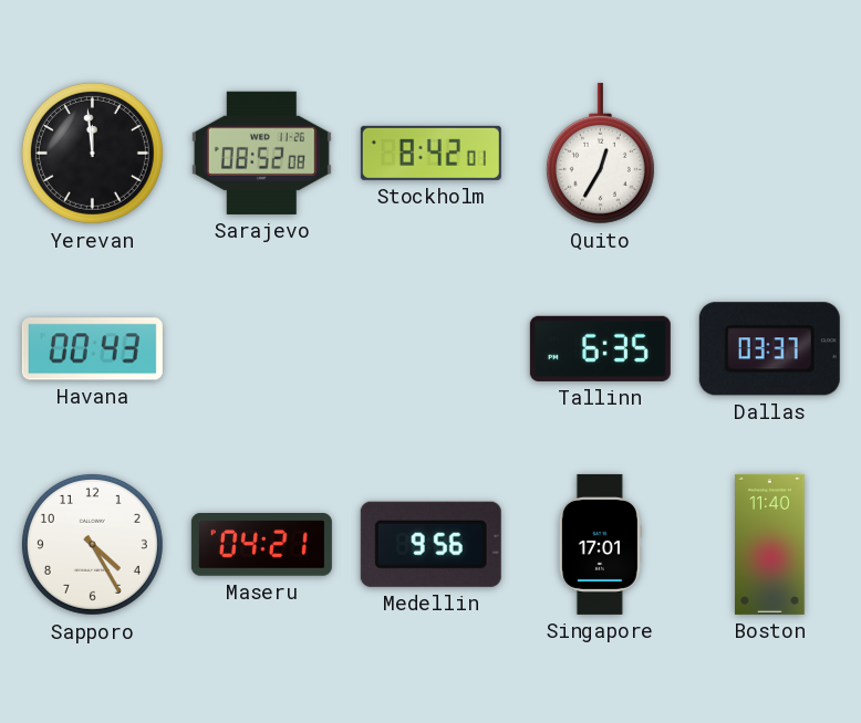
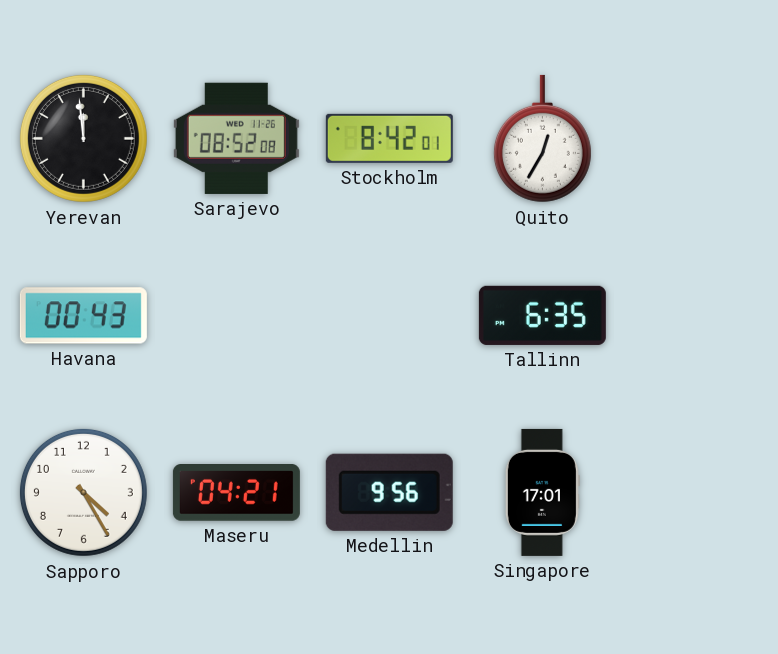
Dallas: 03:37 -> none
Boston: 11:40 -> none
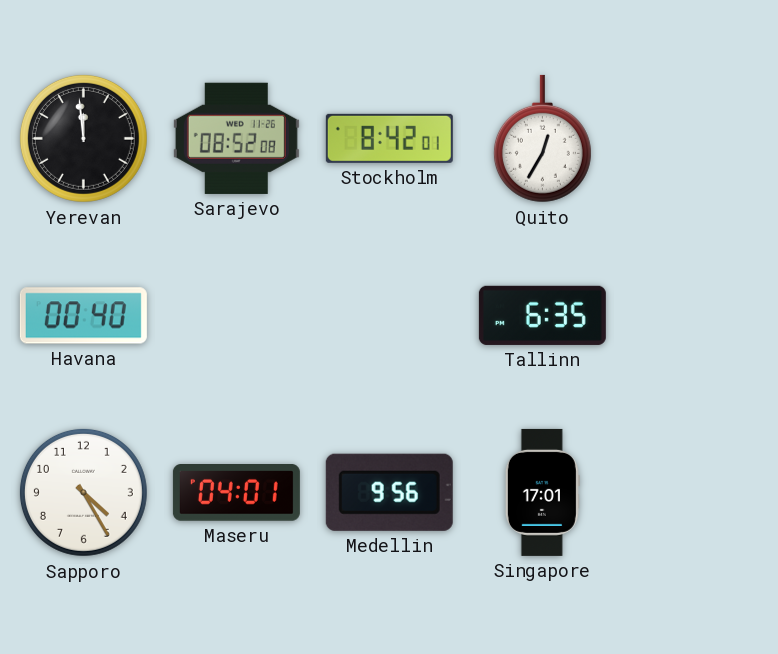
Havana: 00:43 -> 00:40
Maseru: 04:21 -> 04:01
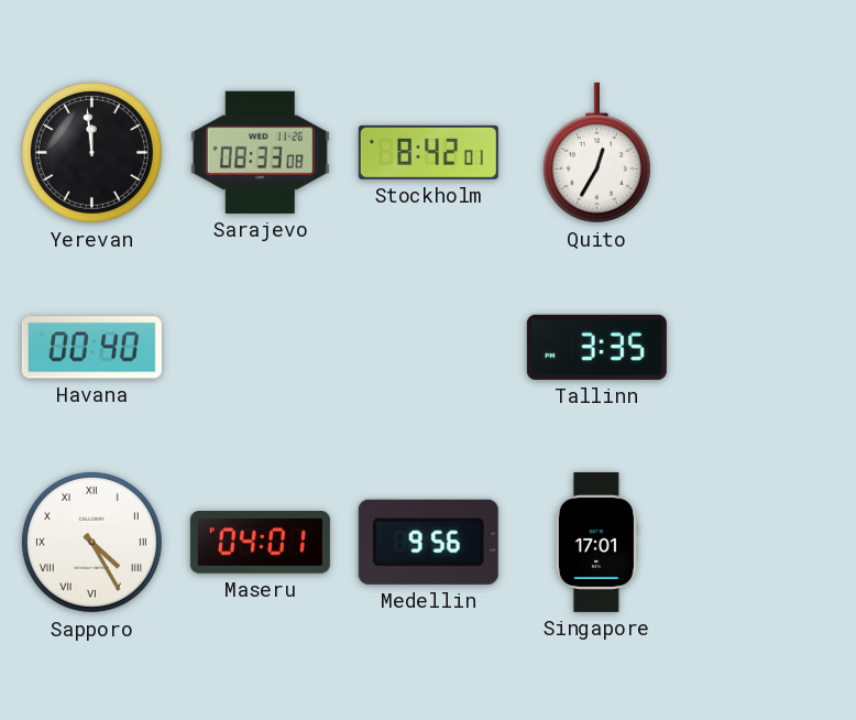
Sarajevo: 08:52 -> 08:33
Tallinn: 6:35 -> 3:35
Sapporo numerals: Arabic -> Roman
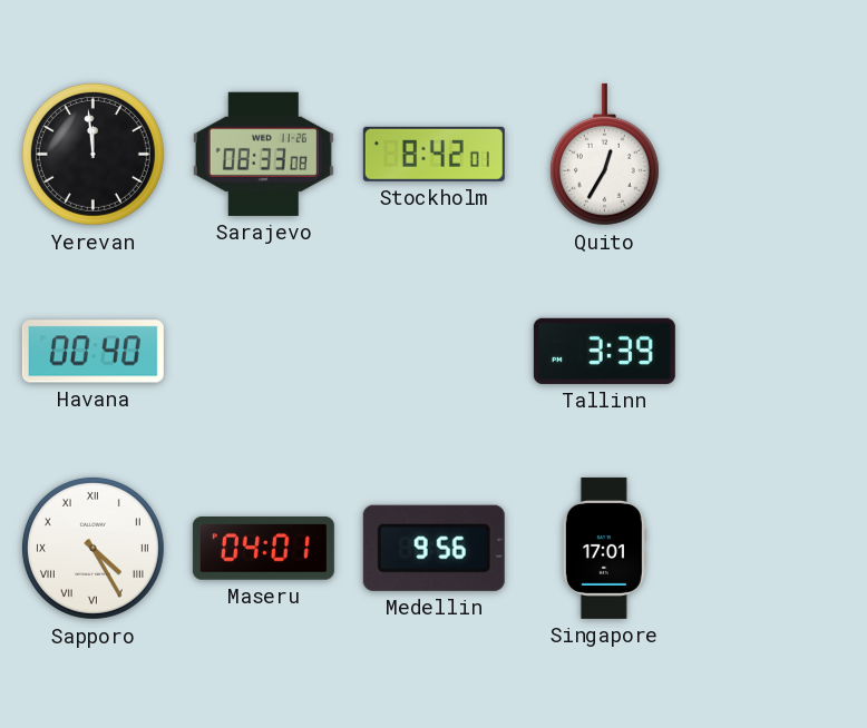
Tallinn: 3:35 -> 3:39
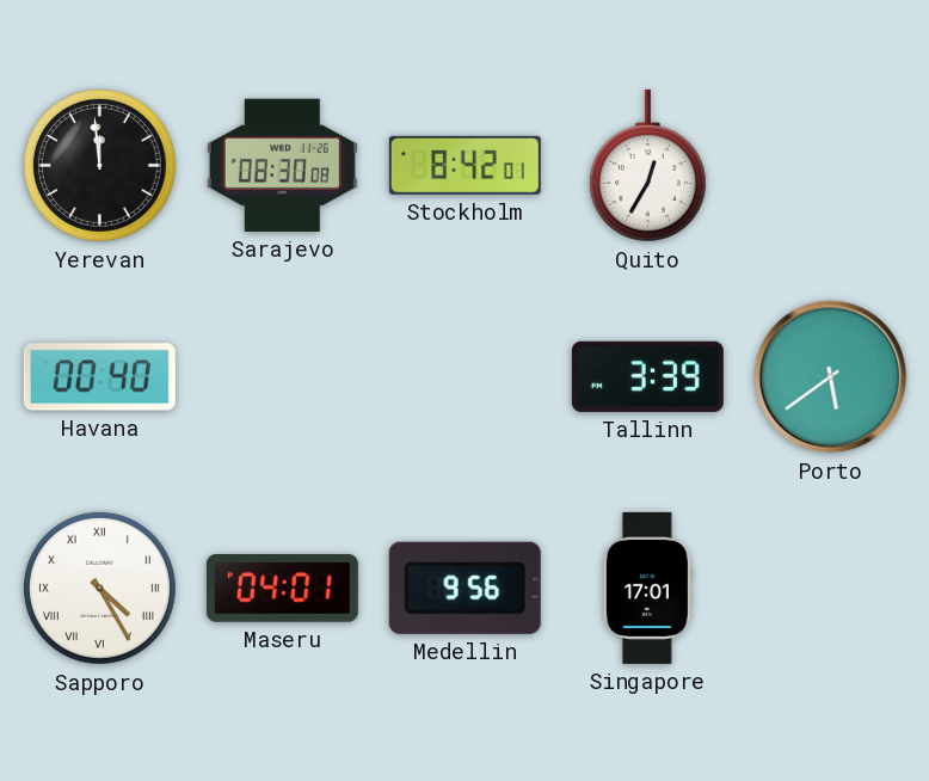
Sarajevo: 08:33 -> 08:30
Porto: none -> 5:39
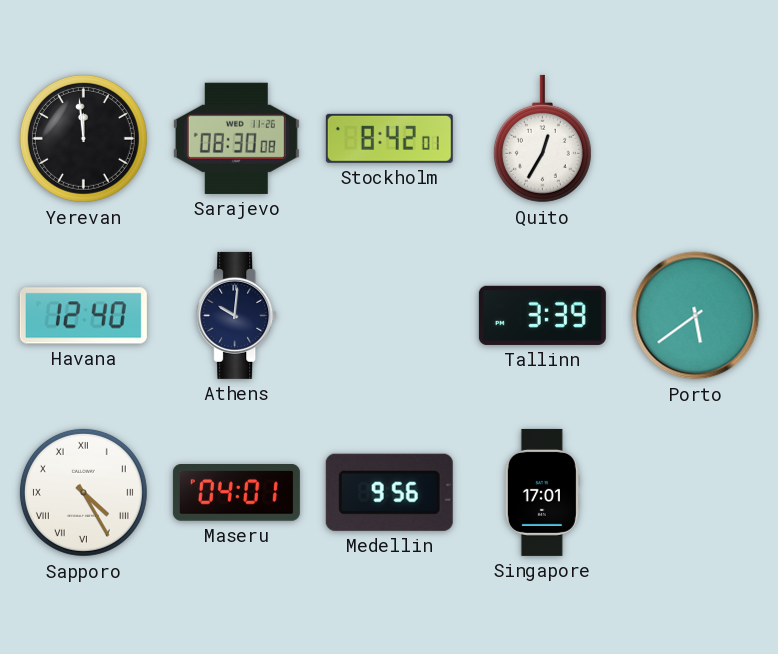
Havana: 00:40 -> 12:40
Athens: none -> 10:01
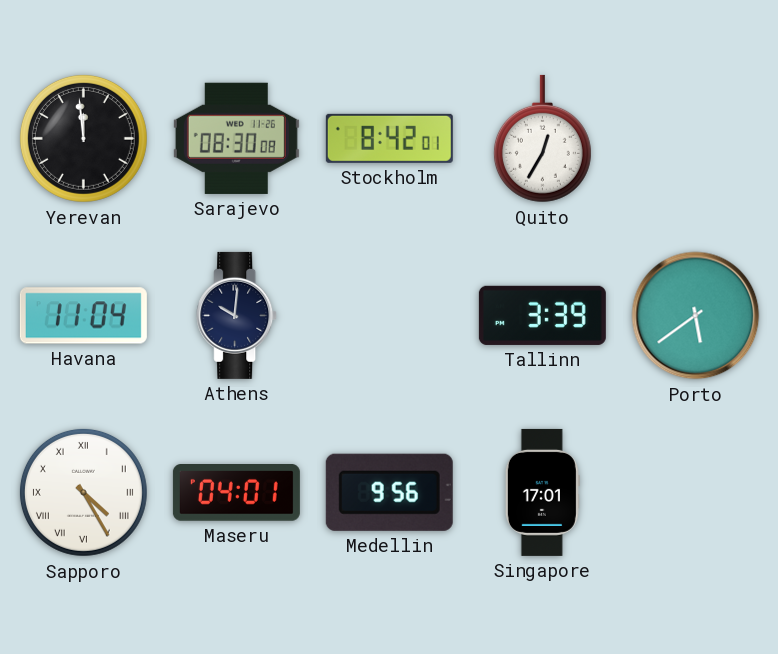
Havana: 12:40 -> 11:04
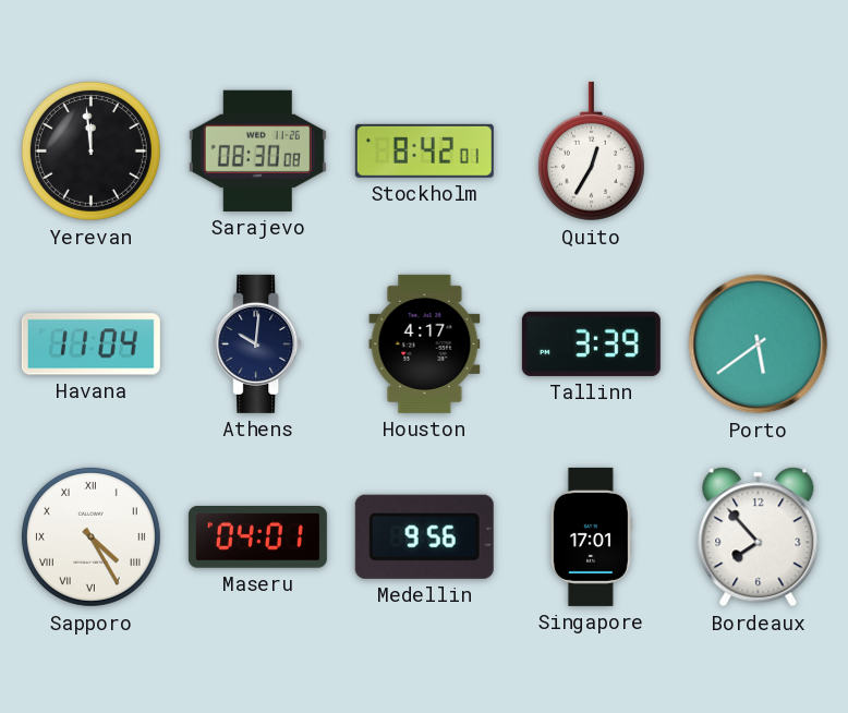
Houston: none -> 4:17
Bordeaux: none -> 7:53
